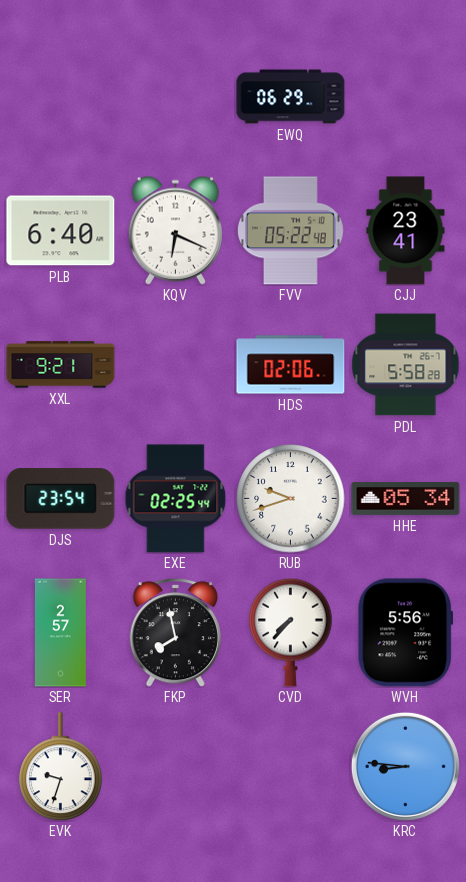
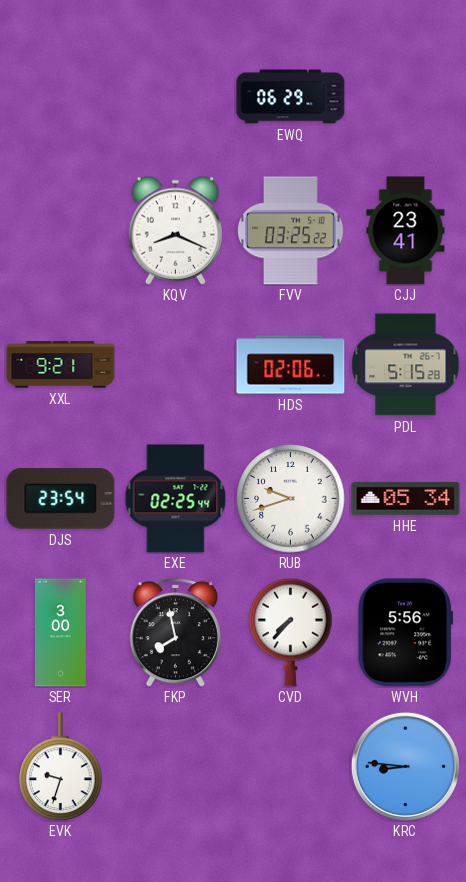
PLB: 6:40 -> none
KQV: 6:19 -> 8:19
FVV: 05:22 -> 03:25
PDL: 5:58 -> 5:15
SER: 2:57 -> 3:00
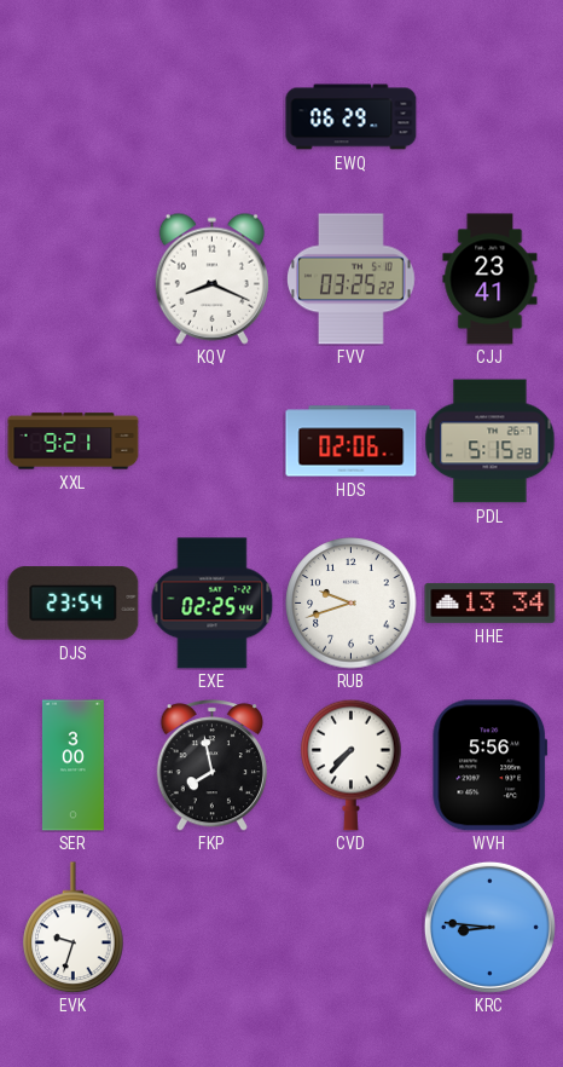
HHE: 05:34 -> 13:34
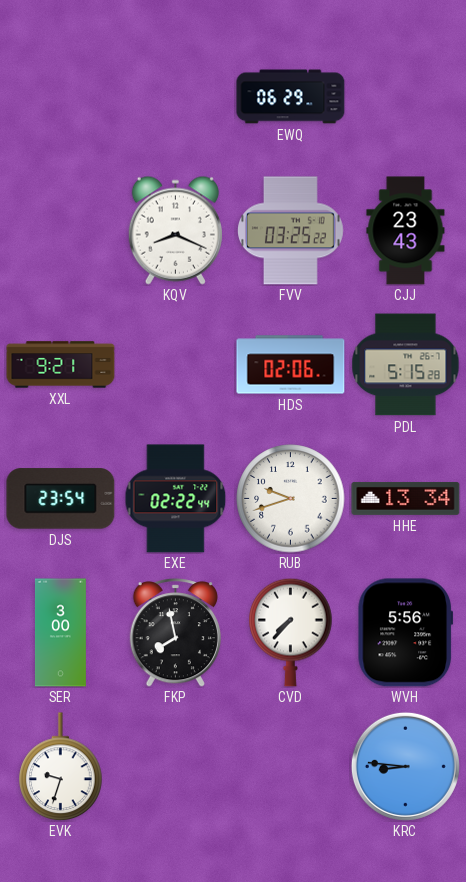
CJJ: 23:41 -> 23:43
EXE: 02:25 -> 02:22
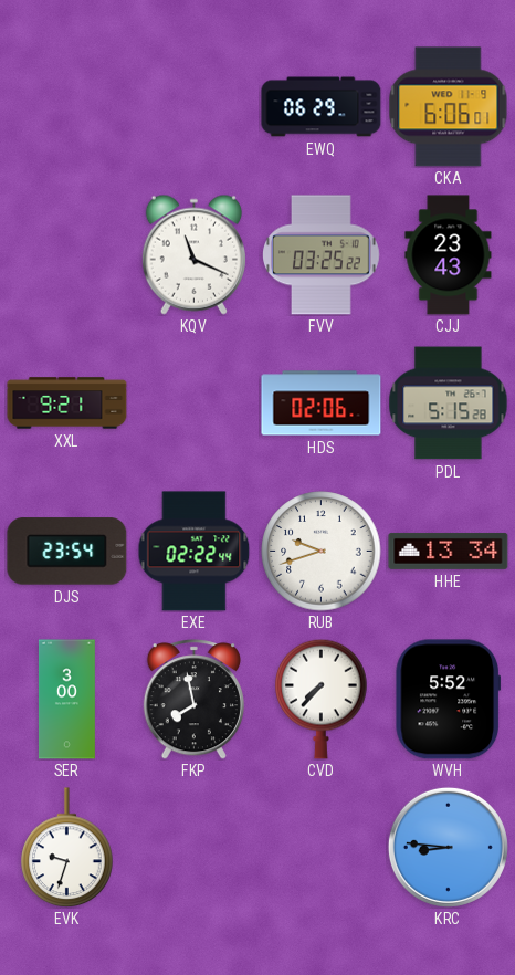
CKA: none -> 6:06
KQV: 8:19 -> 11:19
WVH: 5:56 -> 5:52
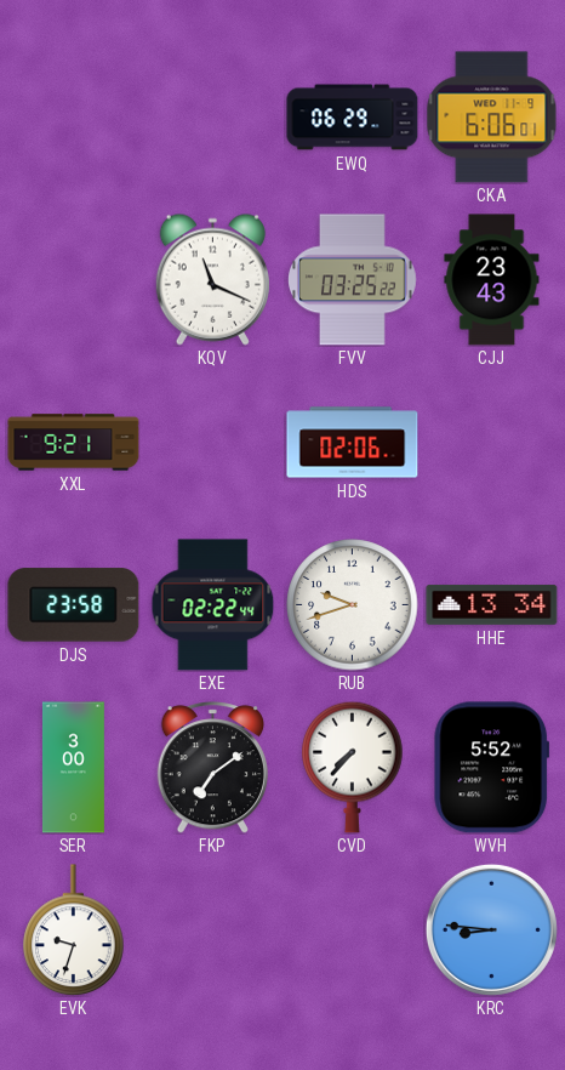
PDL: 5:15 -> none
DJS: 23:54 -> 23:58
FKP: 7:58 -> 7:09
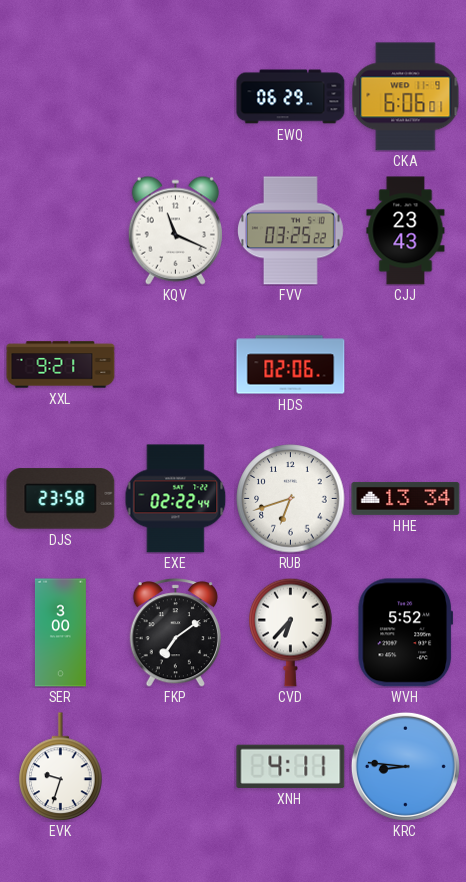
RUB: 9:42 -> 6:42
CVD: 7:37 -> 6:37
XNH: none -> 4:11
